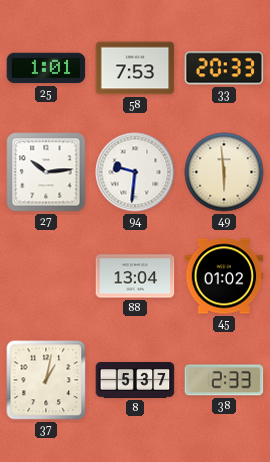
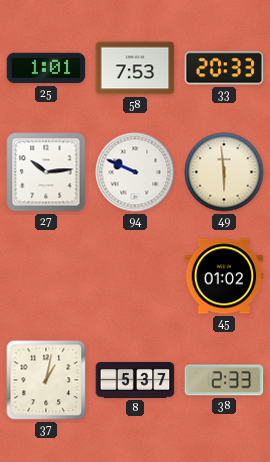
94: 9:31 -> 9:49
88: 13:04 -> none
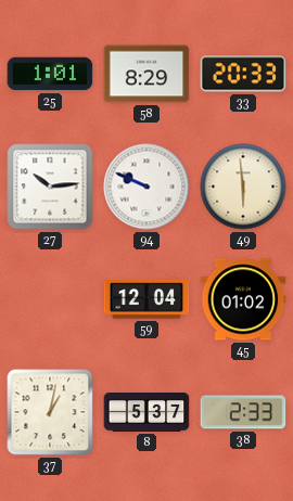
58: 7:53 -> 8:29
59: none -> 12:04
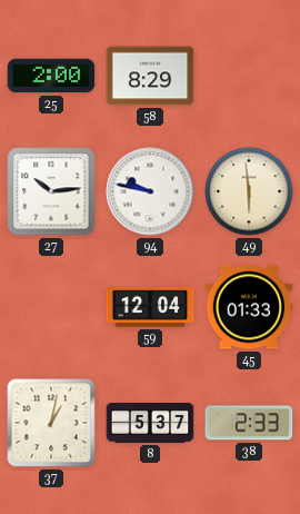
25: 1:01 -> 2:00
33: 20:33 -> none
94: 9:49 -> 9:47
45: 01:02 -> 01:33
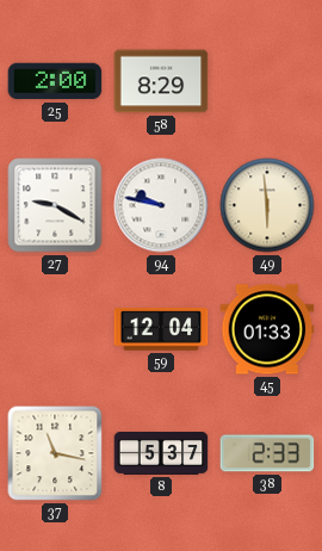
27: 10:14 -> 9:20
37: 1:02 -> 11:17
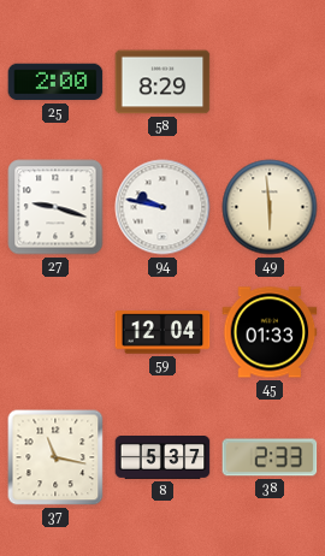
27: 9:20 -> 9:18
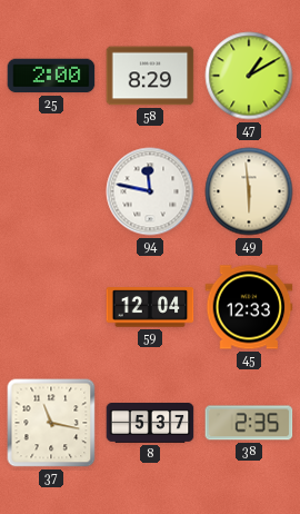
47: none -> 1:10
27: 9:18 -> none
94: 9:47 -> 11:47
45: 01:33 -> 12:33
38: 2:33 -> 2:35
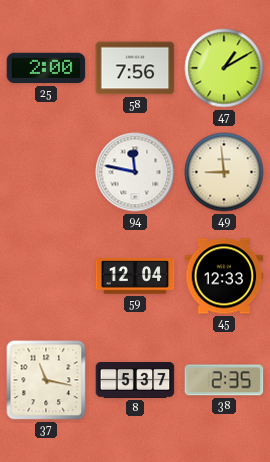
58: 8:29 -> 7:56
49: 5:59 -> 8:59
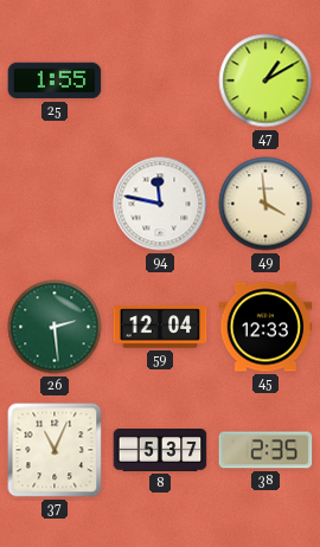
25: 2:00 -> 1:55
58: 7:56 -> none
49: 8:59 -> 3:59
26: none -> 2:29
37: 11:17 -> 11:04
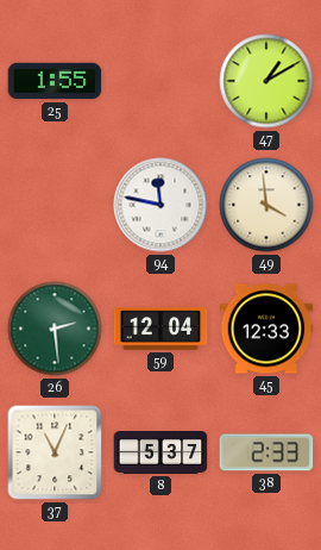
38: 2:35 -> 2:33
